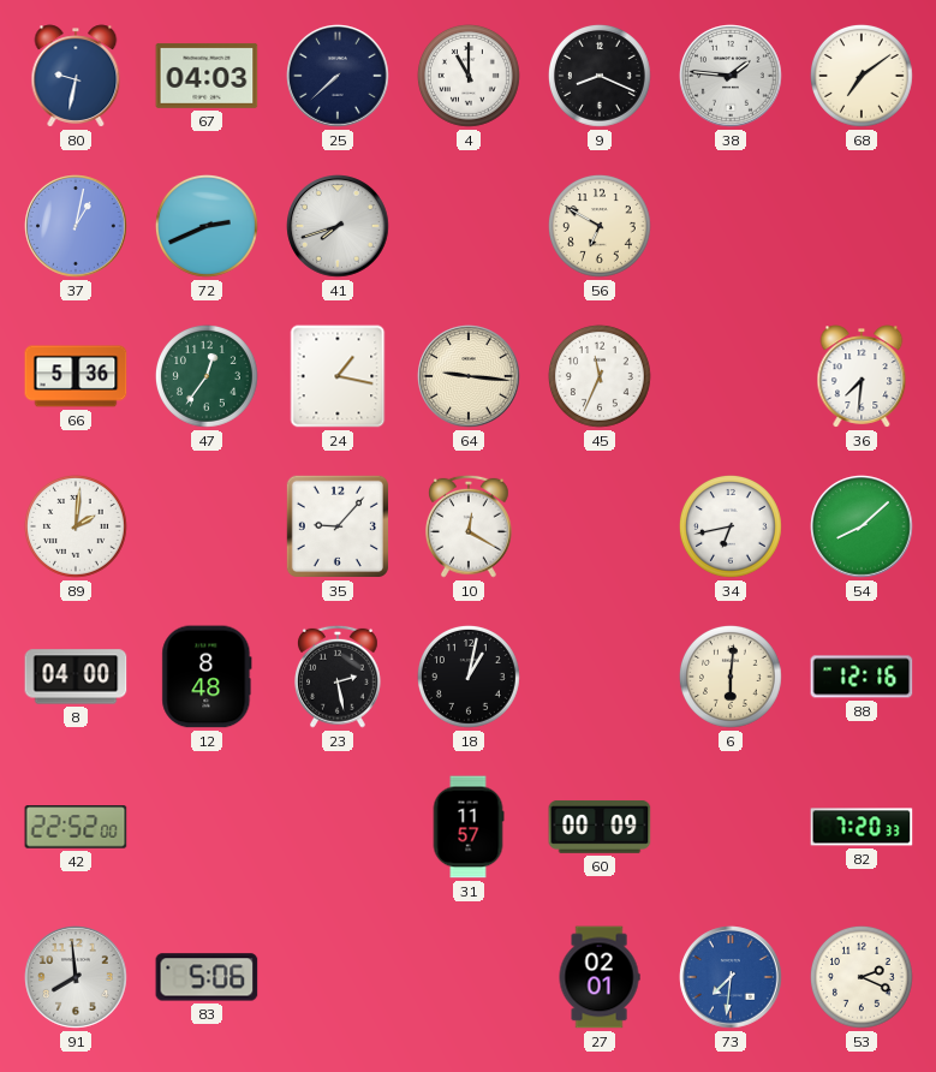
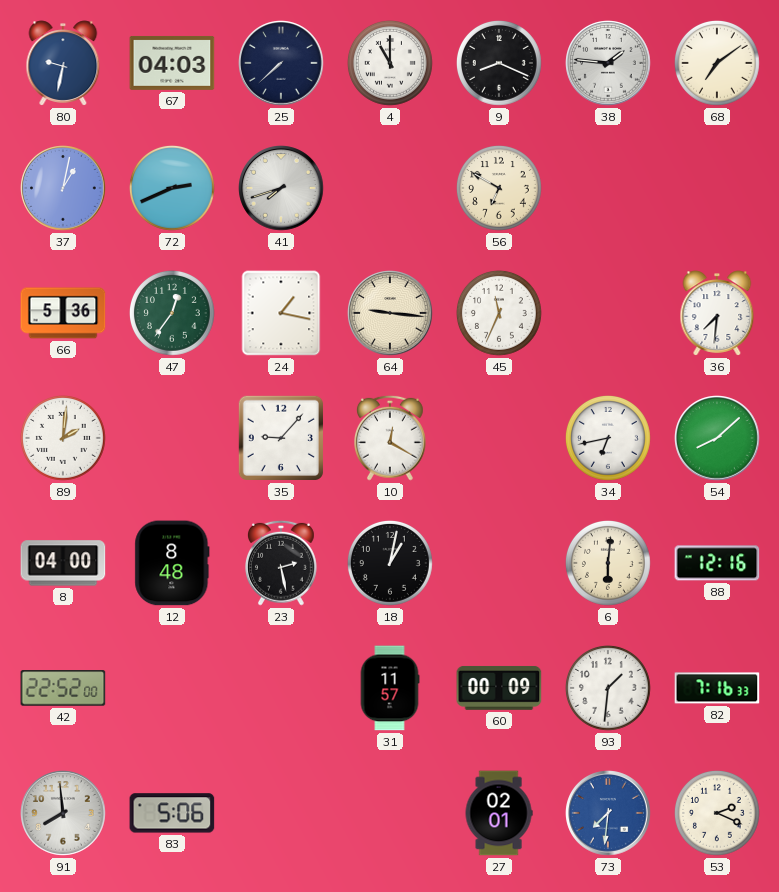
93: none -> 1:31
82: 7:20 -> 7:16
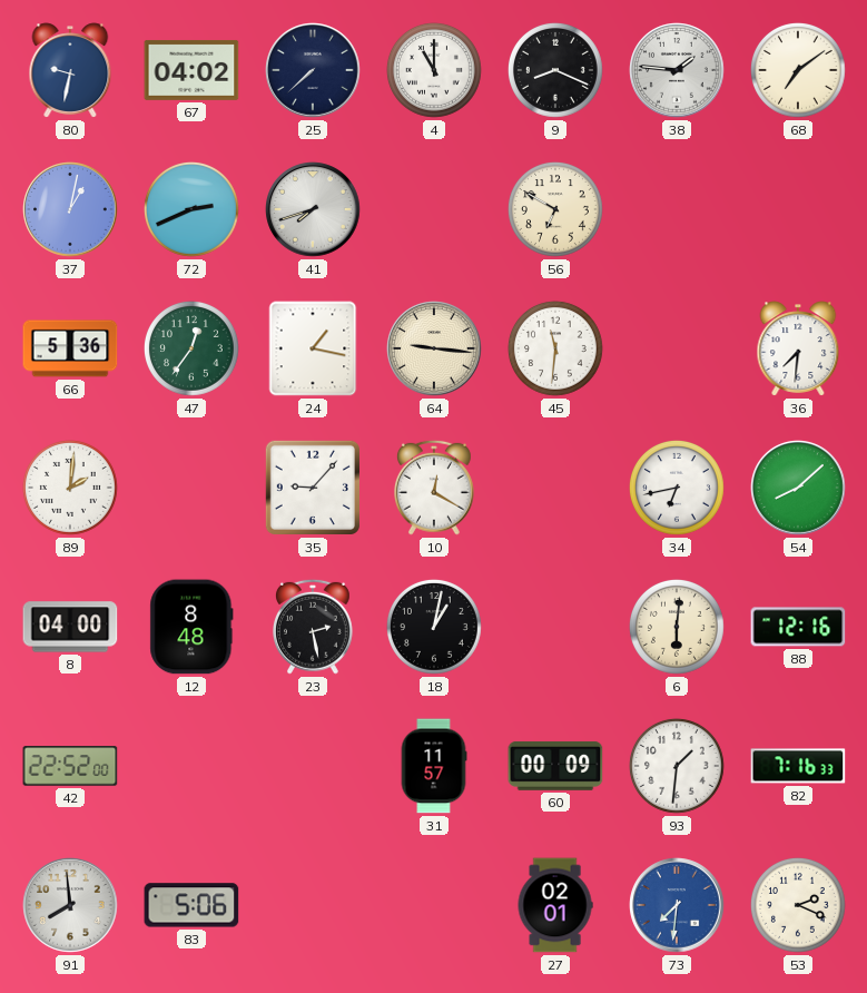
67: 04:03 -> 04:02
45: 11:34 -> 11:31
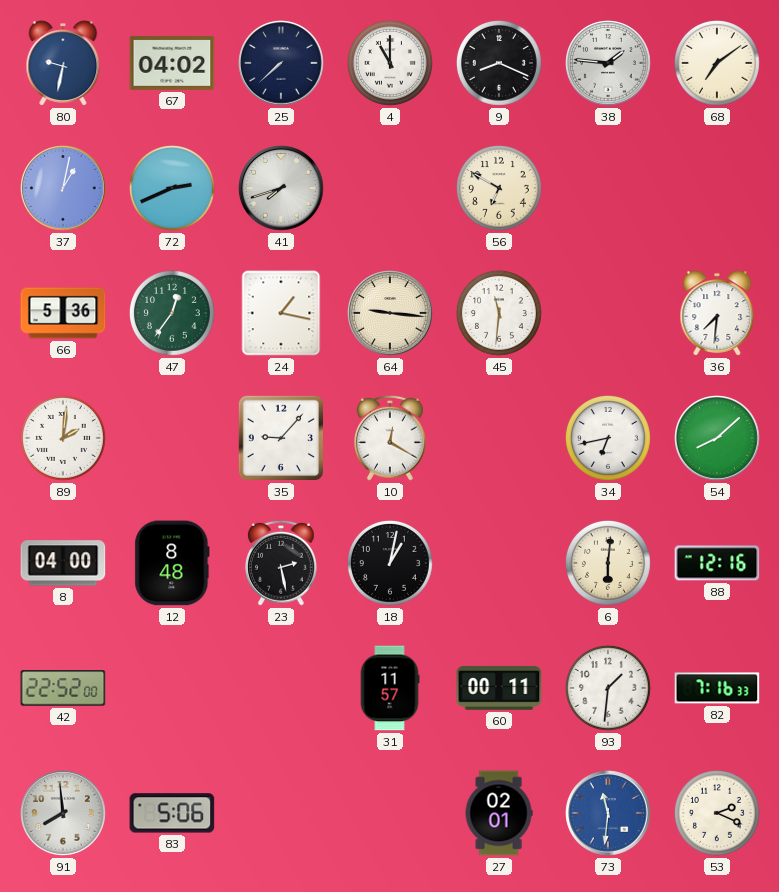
60: 00:09 -> 00:11
73: 7:31 -> 11:31
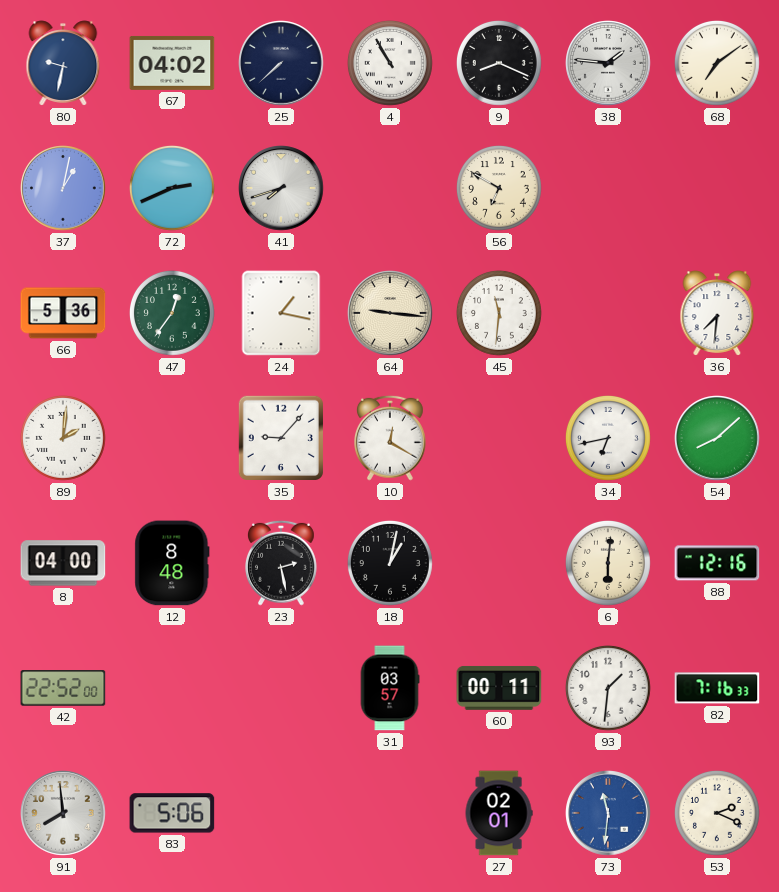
4: 11:00 -> 10:55
31: 11:57 -> 03:57
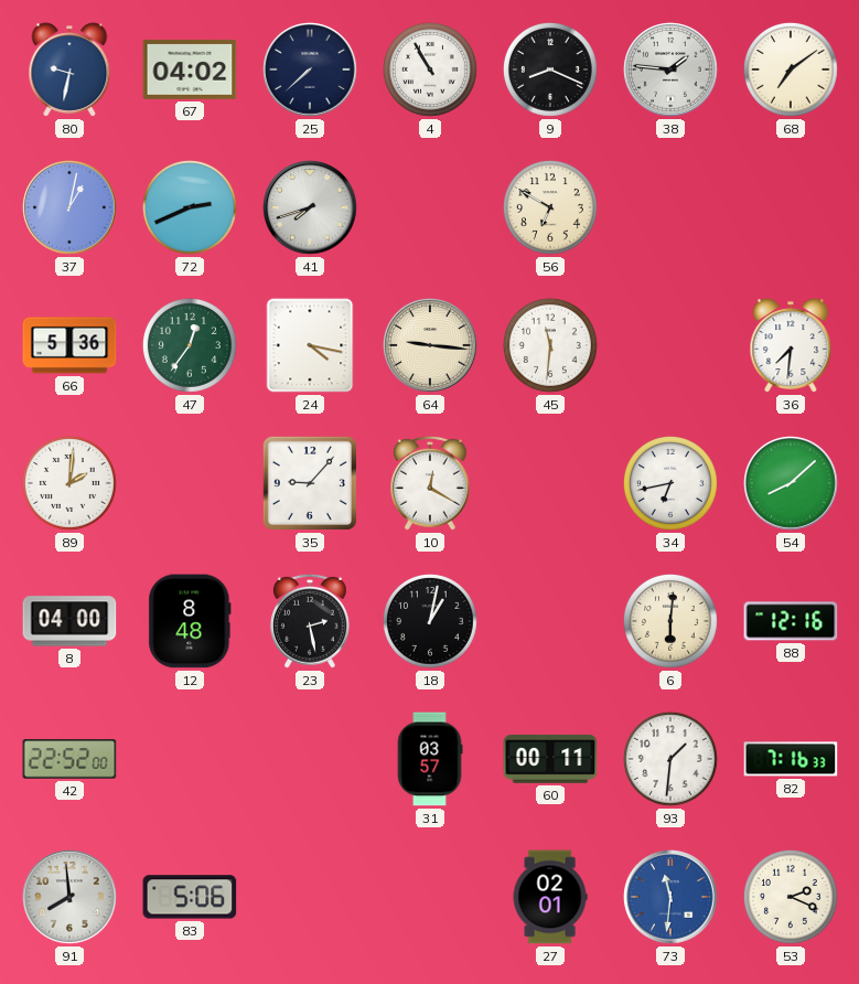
24: 1:17 -> 4:17
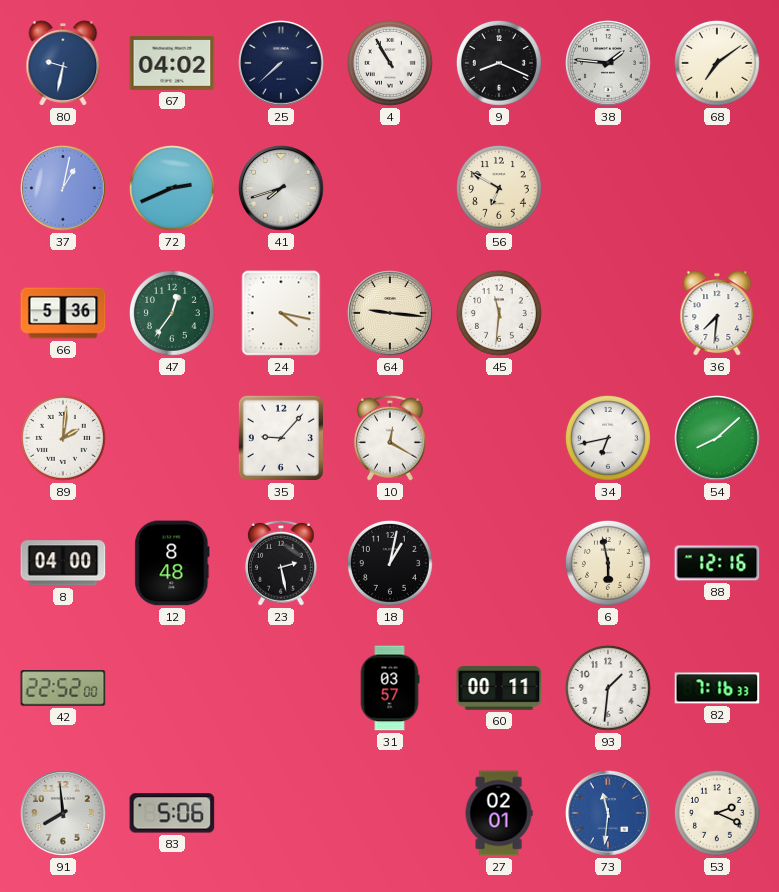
6: 6:01 -> 5:58
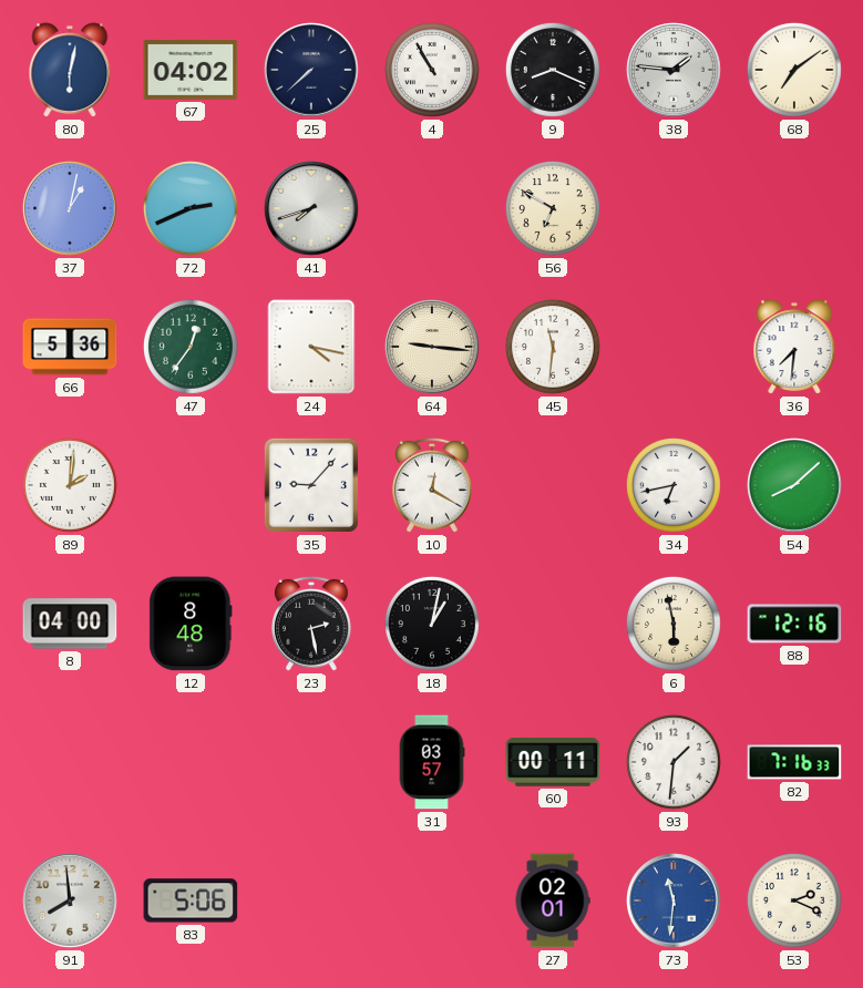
80: 9:32 -> 6:02
42: 22:52 -> none
